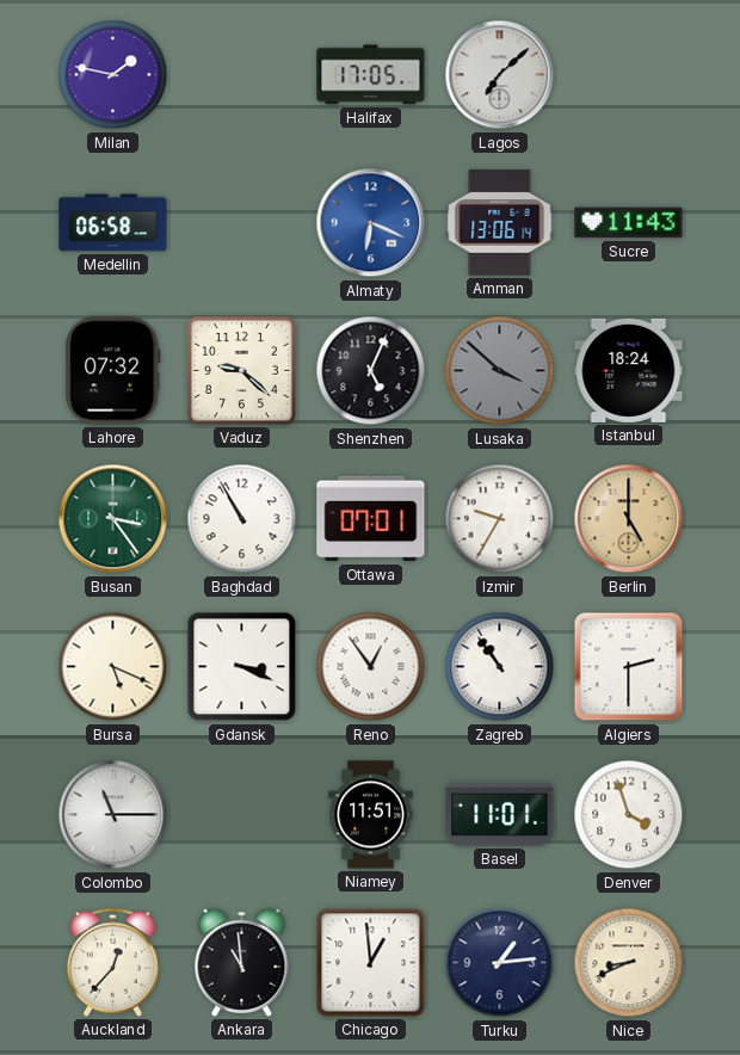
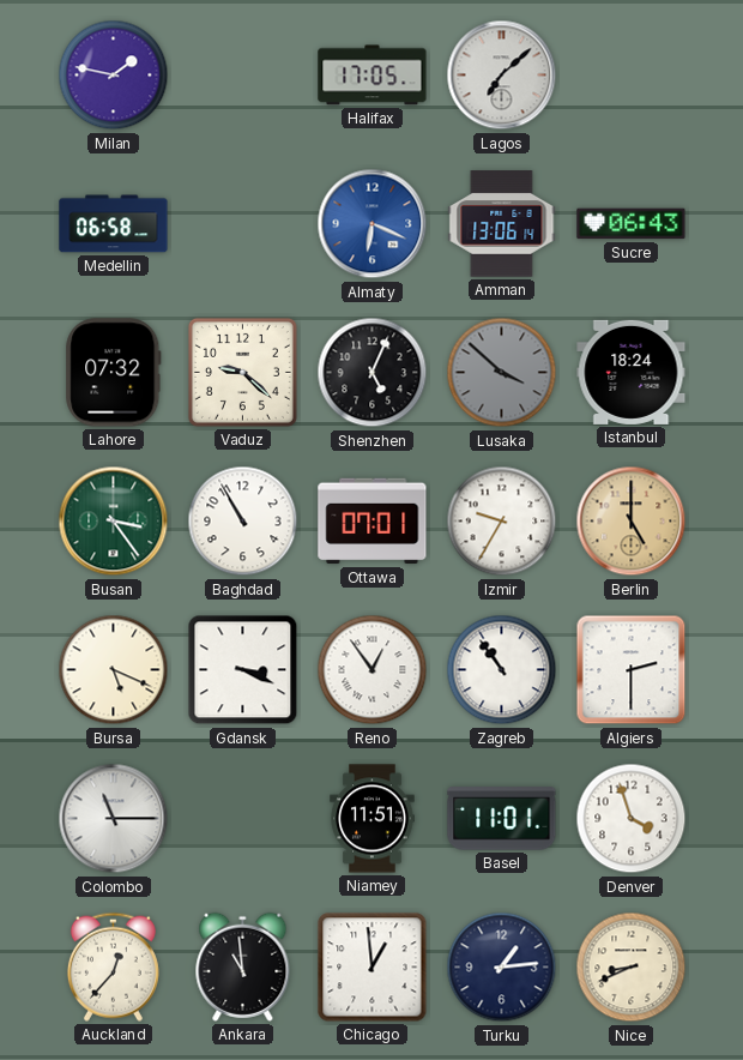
Sucre: 11:43 -> 06:43
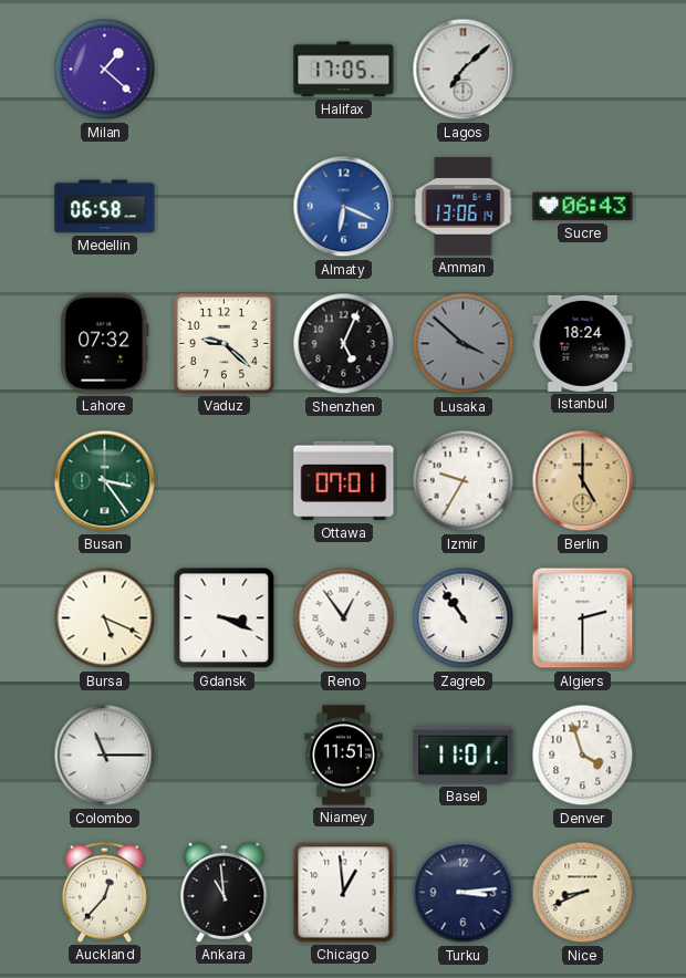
Milan: 1:47 -> 1:22
Baghdad: 10:55 -> none
Turku: 1:14 -> 3:14
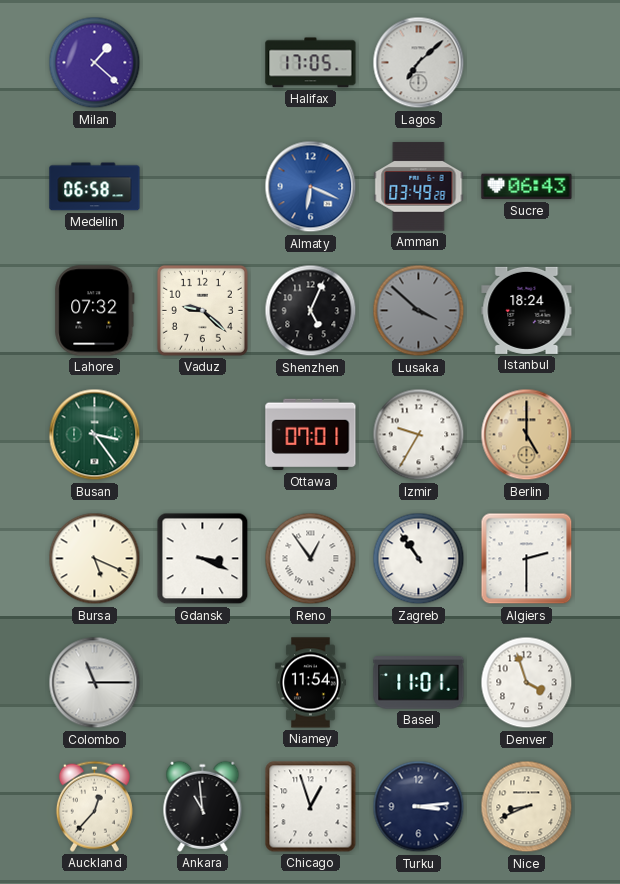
Amman: 13:06 -> 03:49
Niamey: 11:51 -> 11:54
Chicago: 12:59 -> 12:57
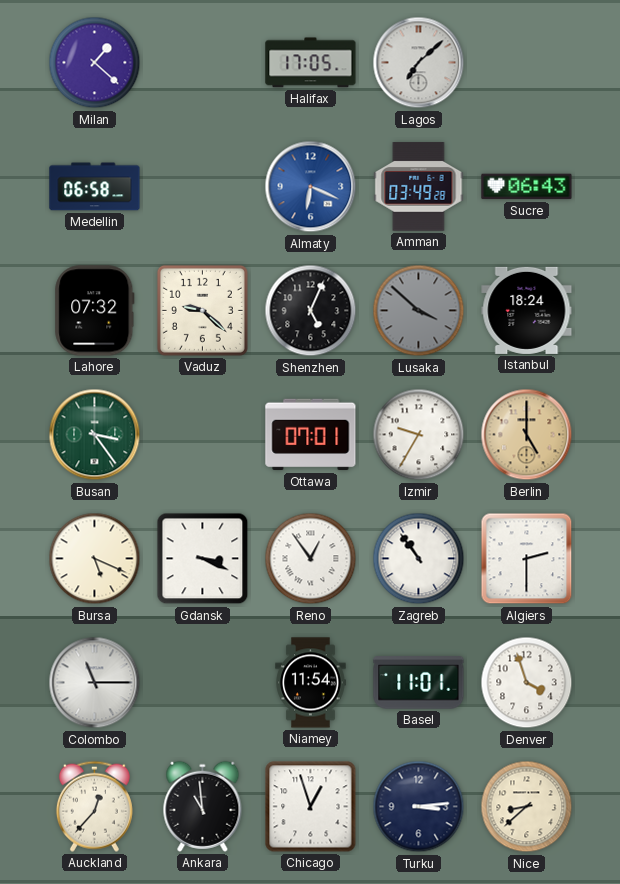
Nice: 8:41 -> 8:38
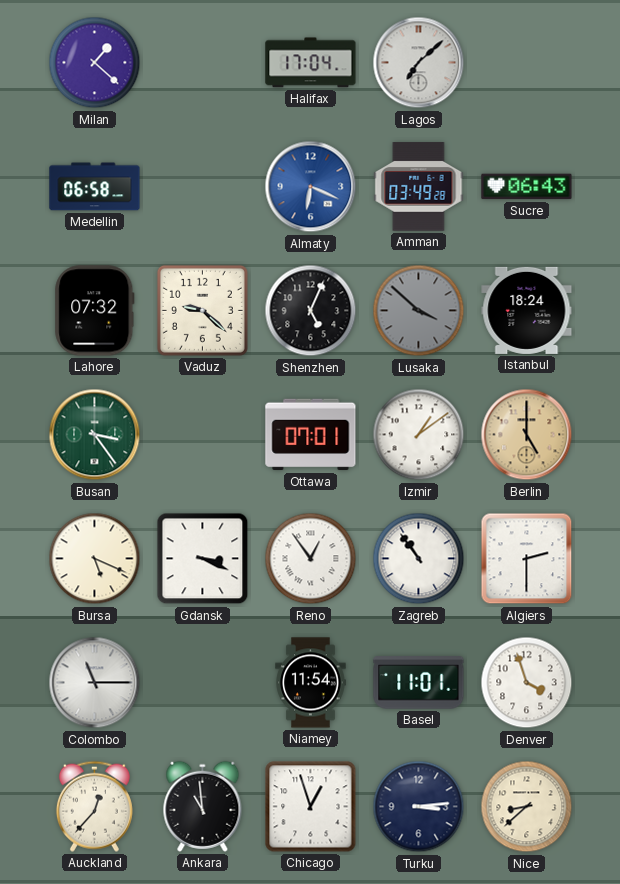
Halifax: 17:05 -> 17:04
Izmir: 9:35 -> 1:09
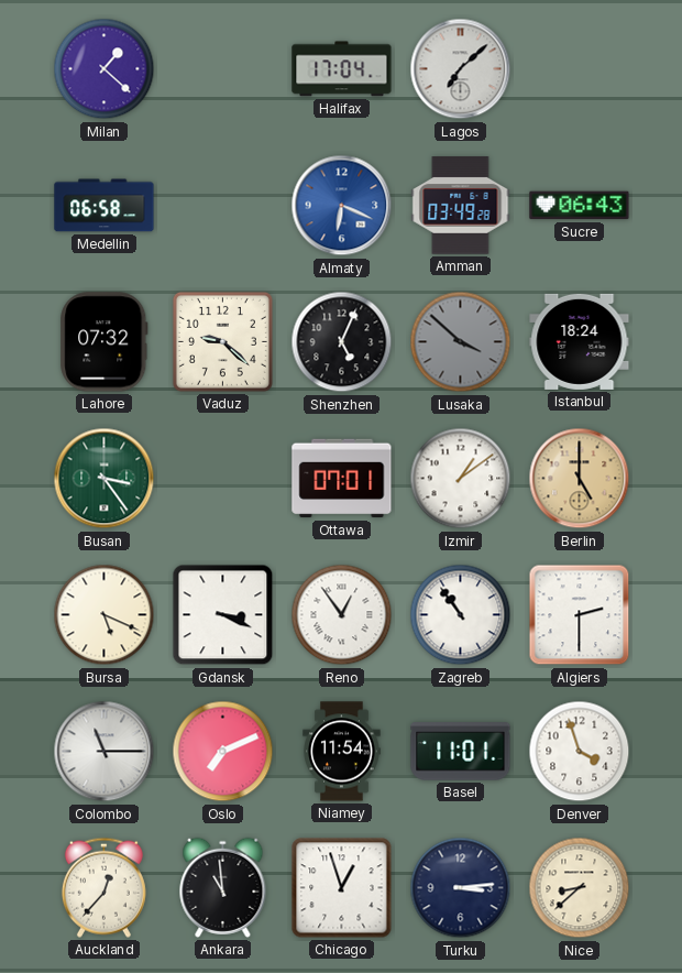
Oslo: none -> 7:11
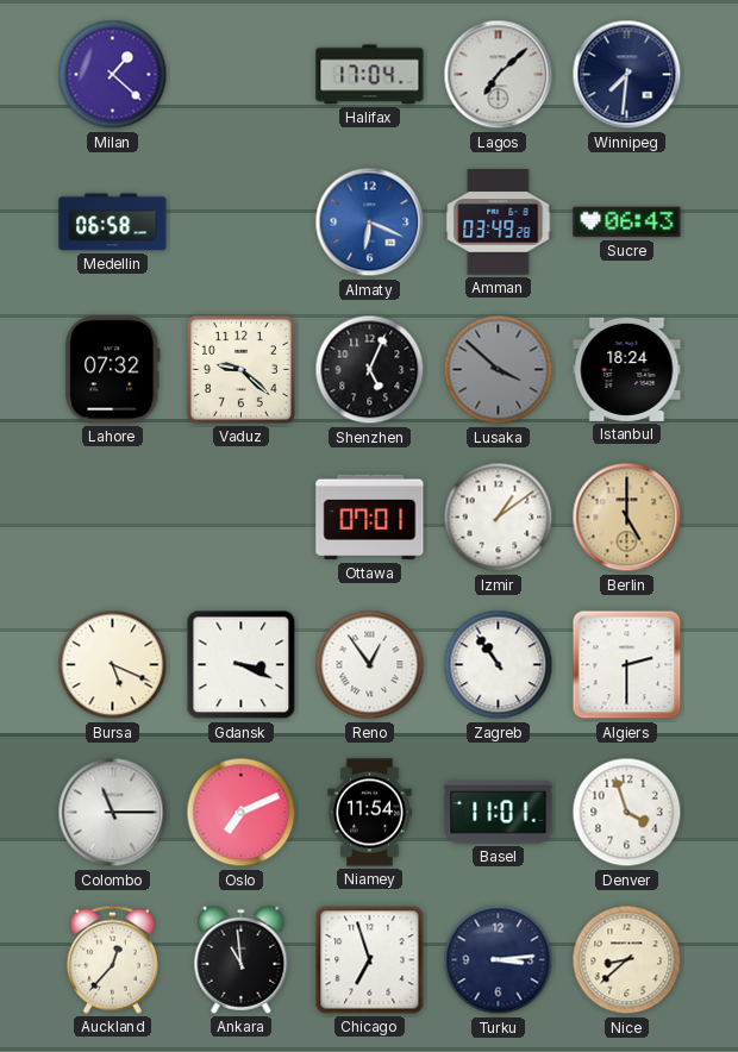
Winnipeg: none -> 7:31
Busan: 3:24 -> none
Chicago: 12:57 -> 6:57
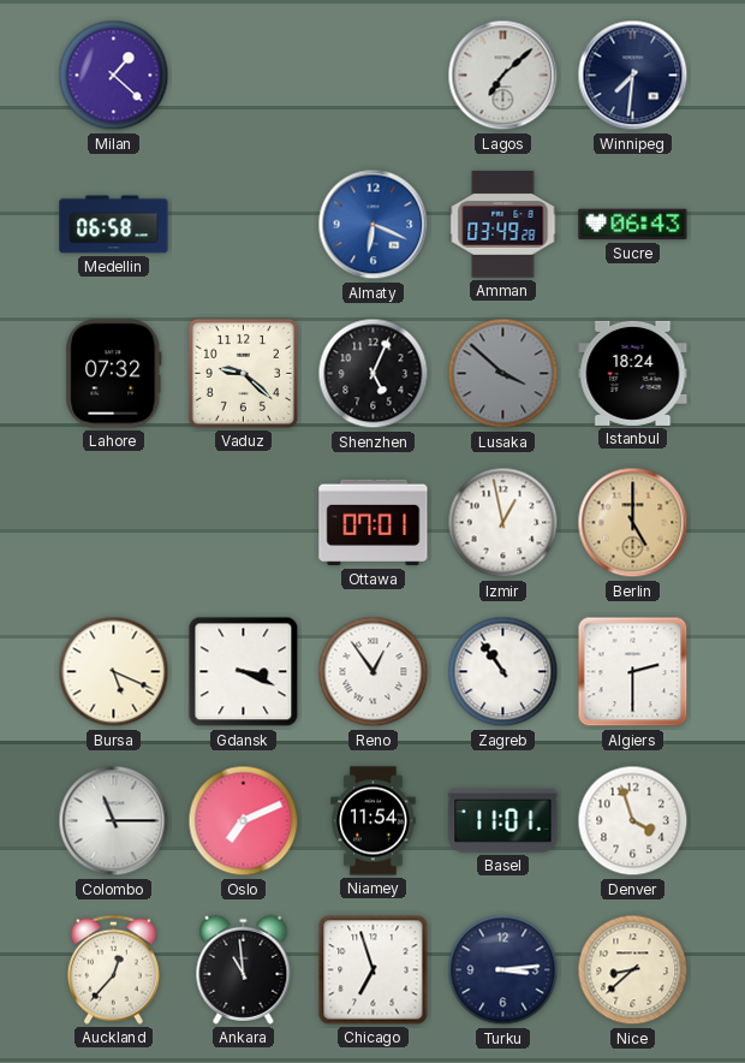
Halifax: 17:04 -> none
Izmir: 1:09 -> 12:58
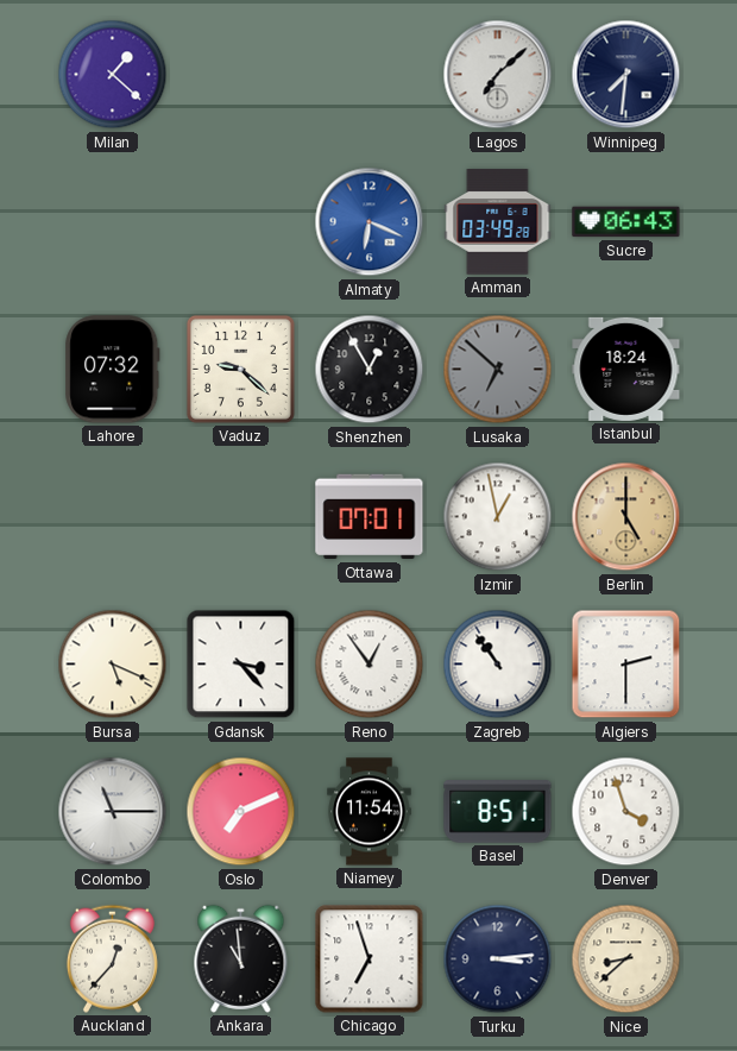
Medellin: 06:58 -> none
Shenzhen: 5:04 -> 12:55
Lusaka: 3:52 -> 6:52
Gdansk: 3:19 -> 3:23
Basel: 11:01 -> 8:51
